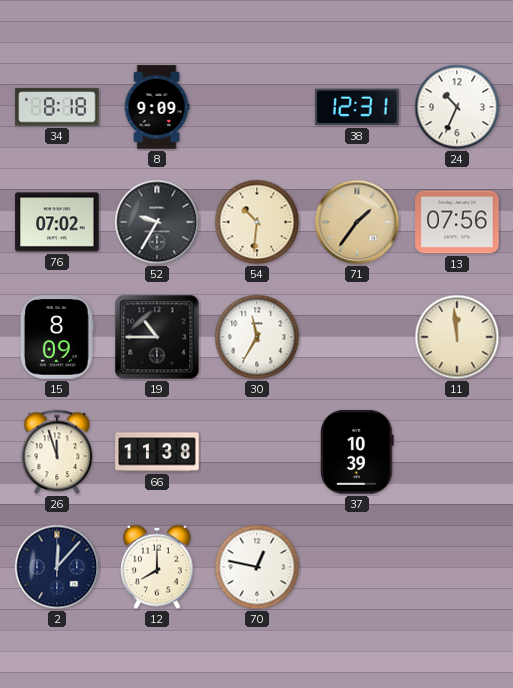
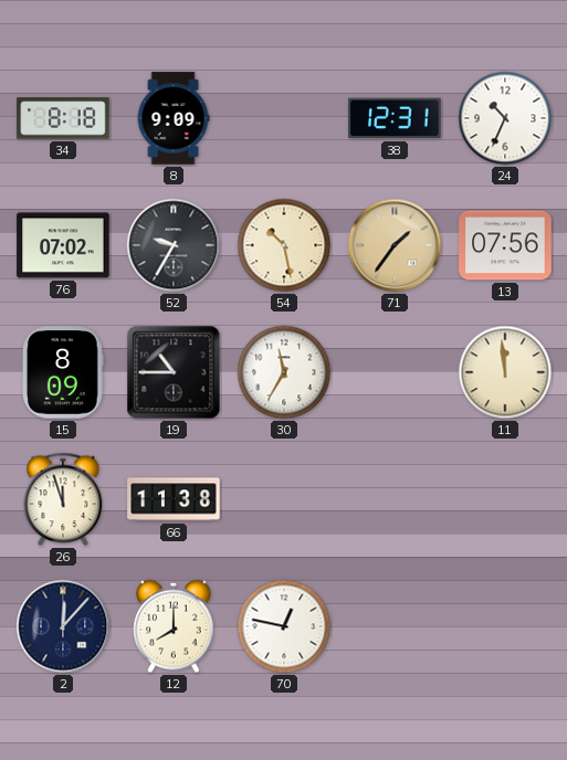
54: 10:31 -> 10:28
37: 10:39 -> none
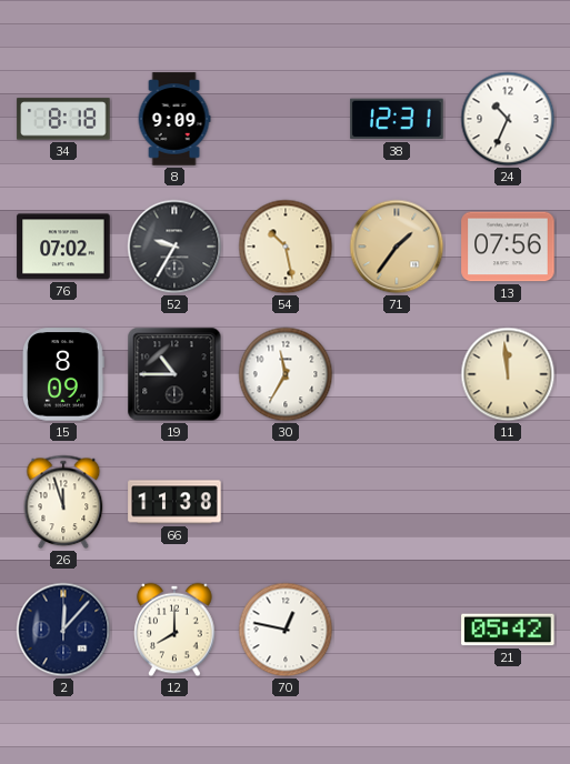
21: none -> 05:42
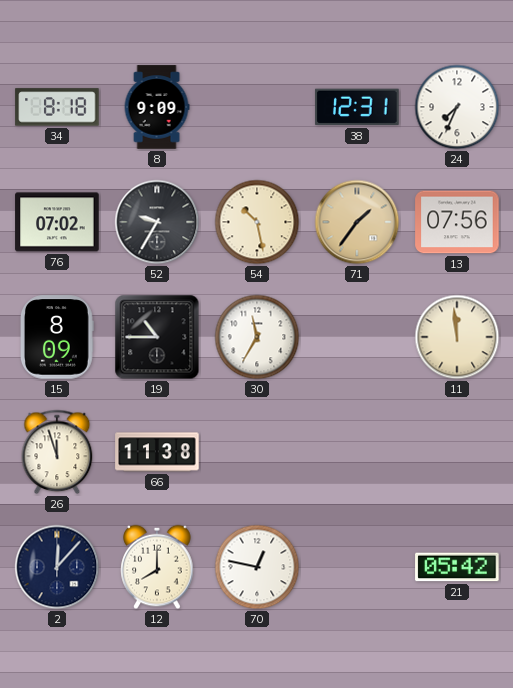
24: 10:34 -> 7:34
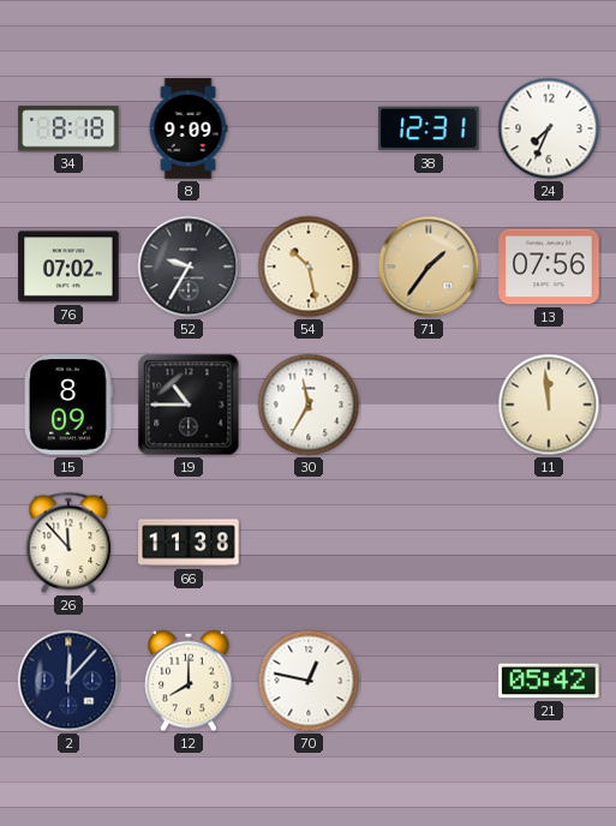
26: 11:57 -> 11:53
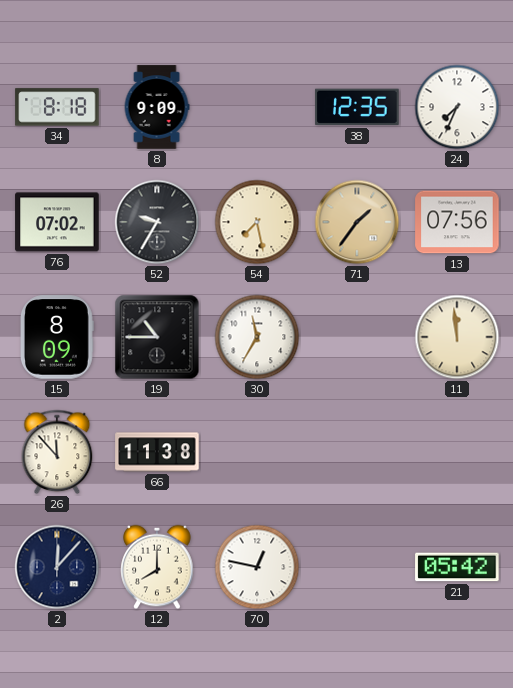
38: 12:31 -> 12:35
54: 10:28 -> 7:28
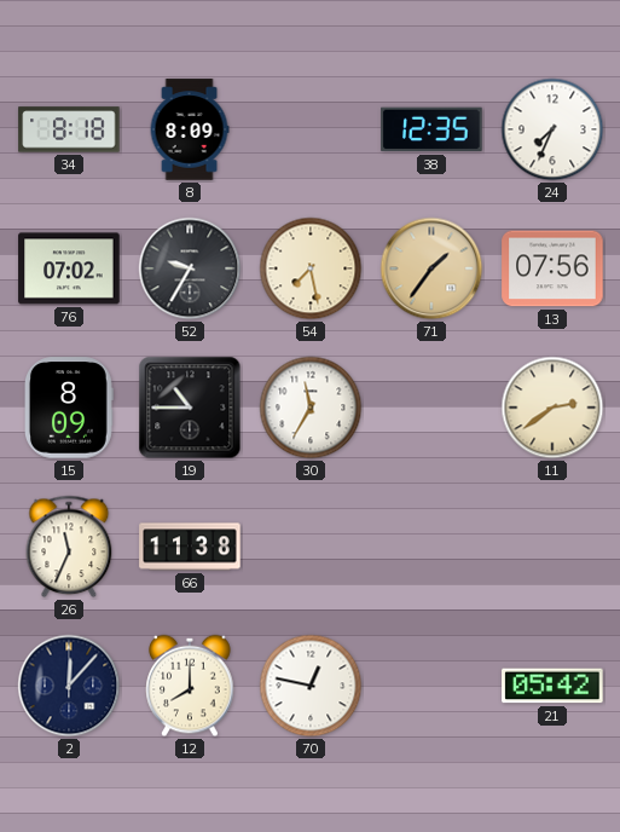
8: 9:09 -> 8:09
11: 11:59 -> 2:39
26: 11:53 -> 11:34
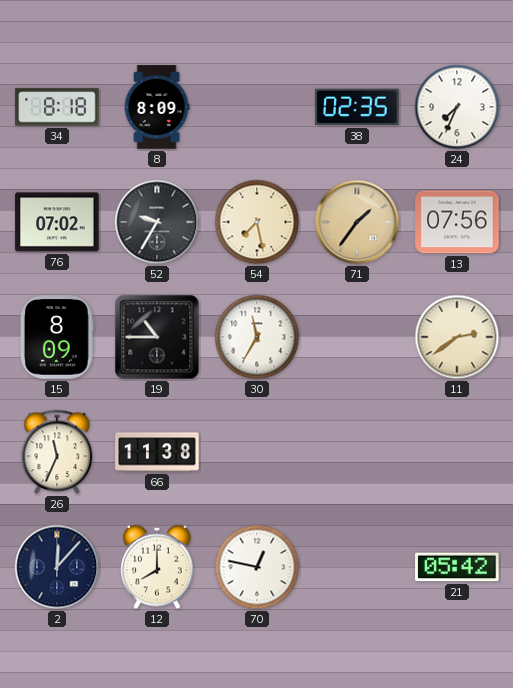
38: 12:35 -> 02:35
